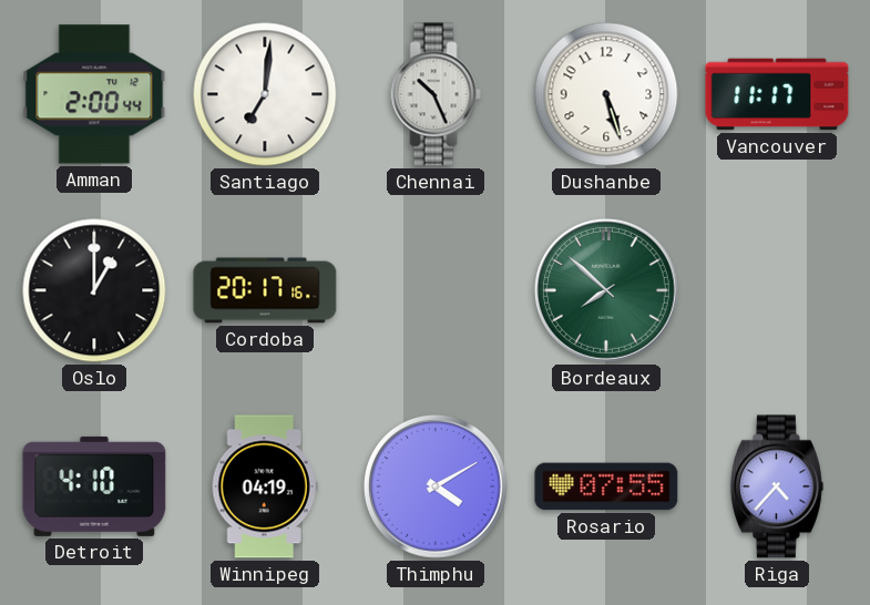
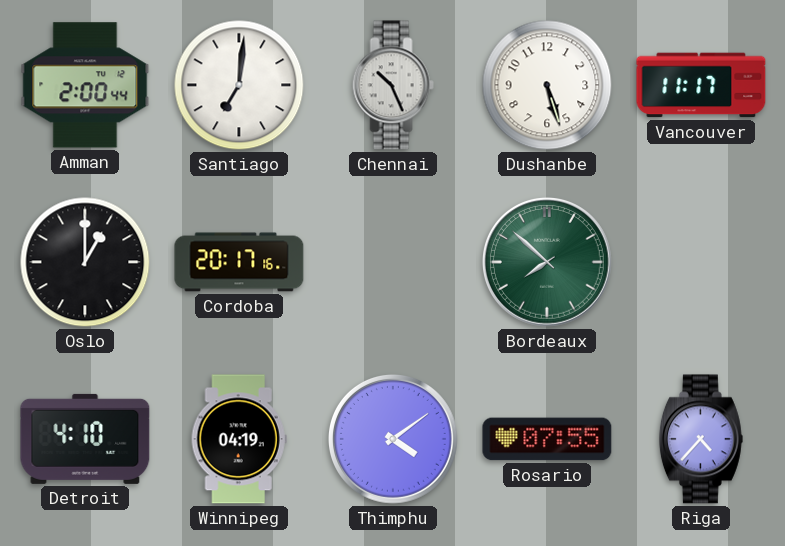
Thimphu: 4:10 -> 4:09
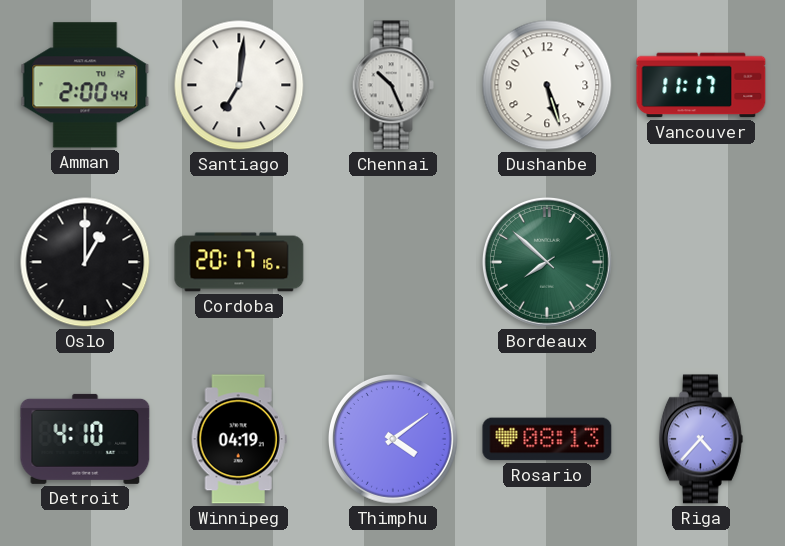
Rosario: 07:55 -> 08:13
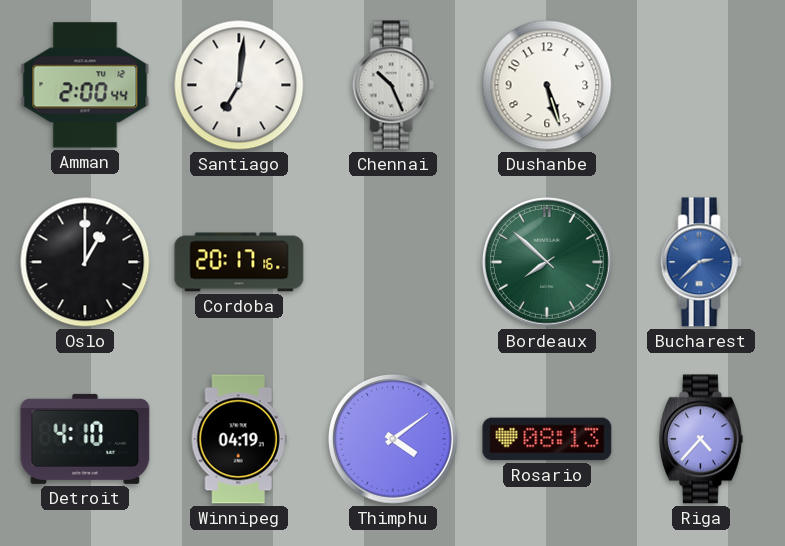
Vancouver: 11:17 -> none
Bucharest: none -> 2:38
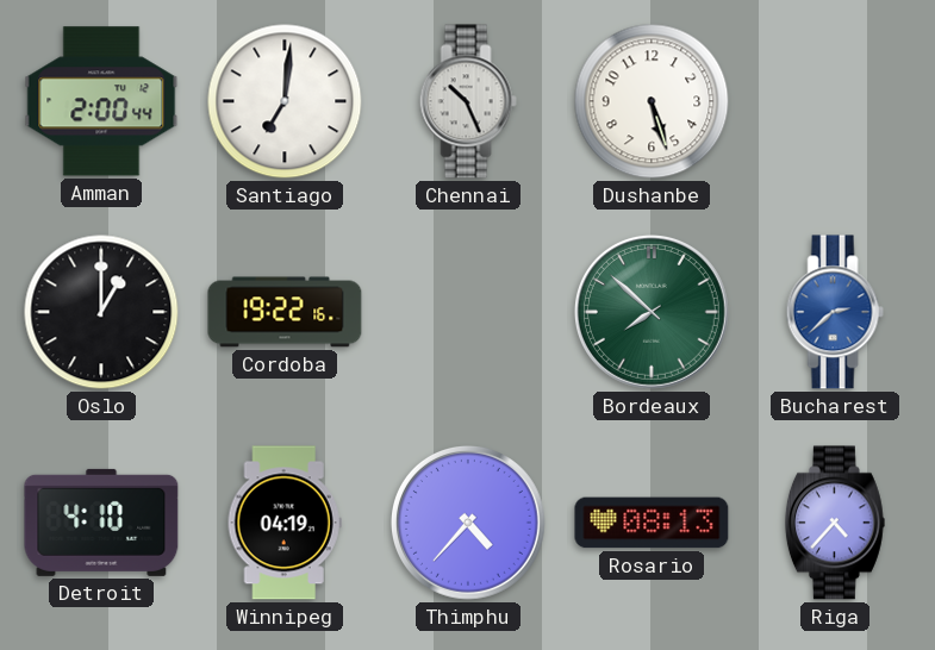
Cordoba: 20:17 -> 19:22
Thimphu: 4:09 -> 4:37
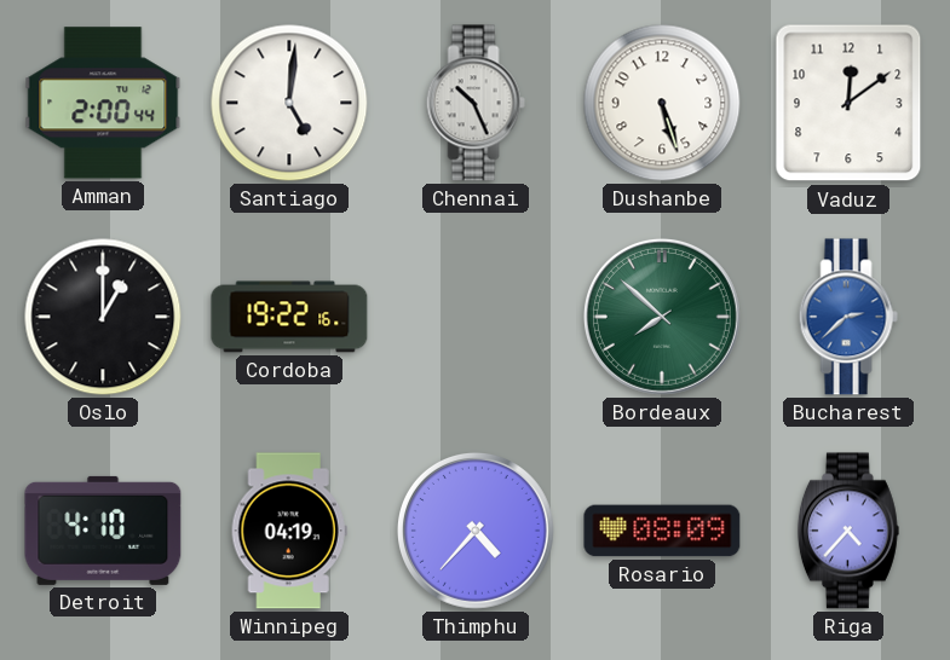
Santiago: 7:01 -> 5:01
Vaduz: none -> 12:09
Rosario: 08:13 -> 08:09
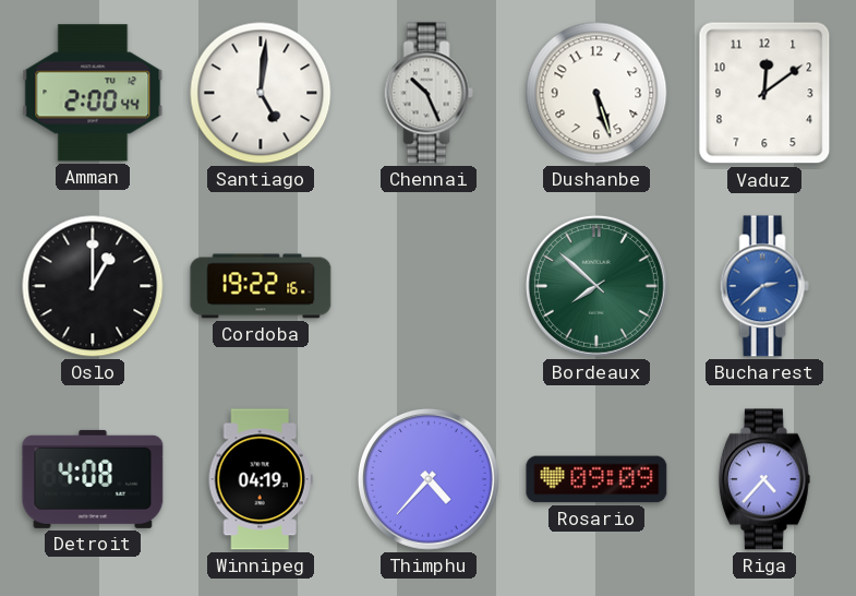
Detroit: 4:10 -> 4:08
Rosario: 08:09 -> 09:09
